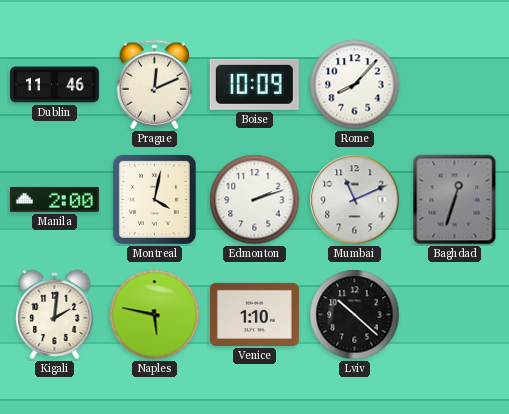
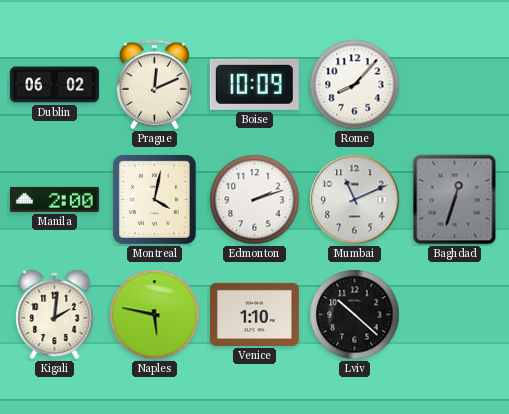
Dublin: 11:46 -> 06:02
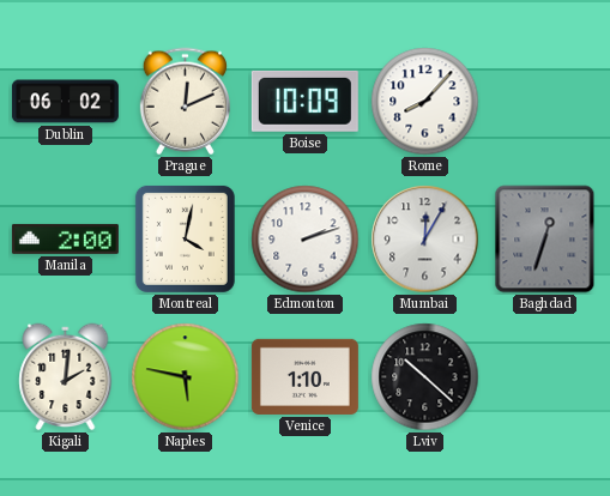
Mumbai: 11:11 -> 12:05
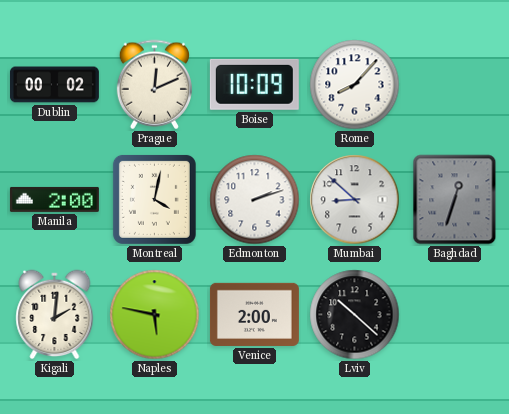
Dublin: 06:02 -> 00:02
Mumbai: 12:05 -> 8:52
Venice: 1:10 -> 2:00
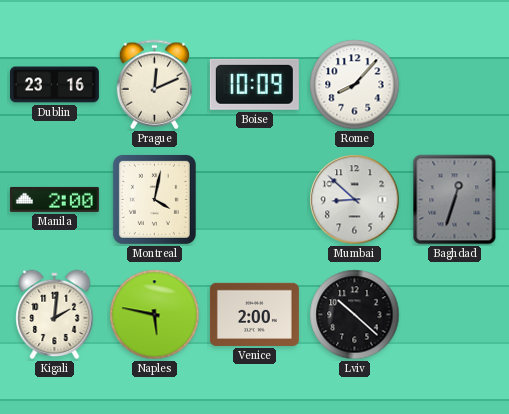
Dublin: 00:02 -> 23:16
Edmonton: 2:12 -> none
